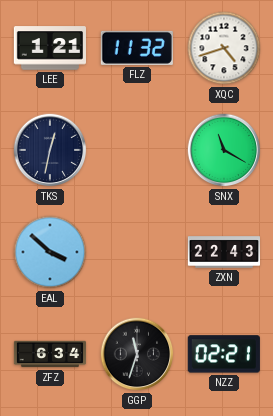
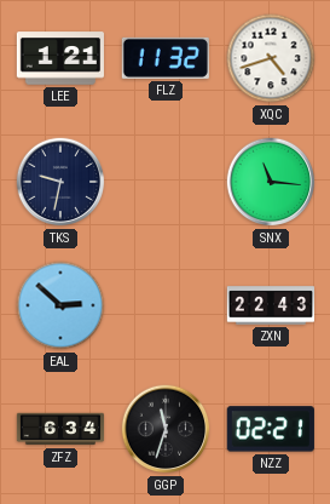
TKS: 12:32 -> 9:32
SNX: 11:20 -> 11:16
EAL: 3:52 -> 2:52
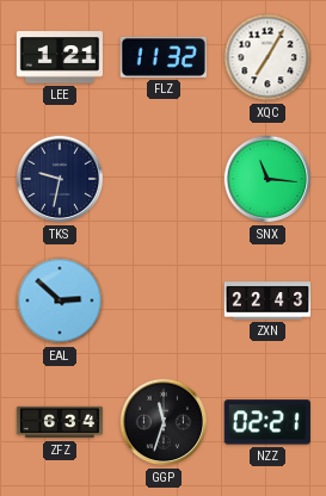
XQC: 4:42 -> 7:05
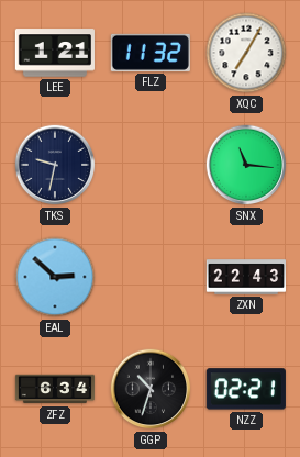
GGP: 11:33 -> 10:33
